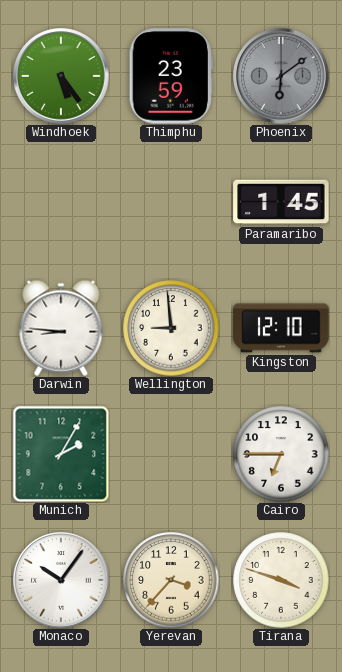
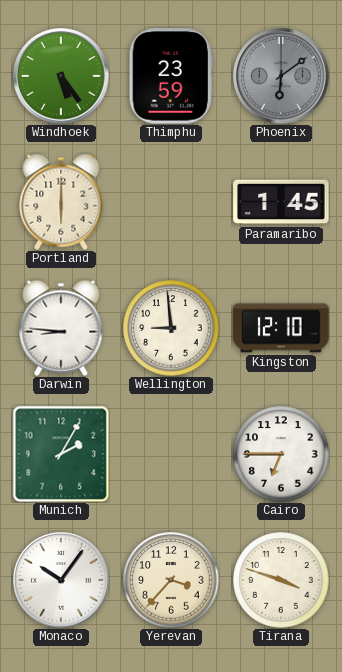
Portland: none -> 6:00
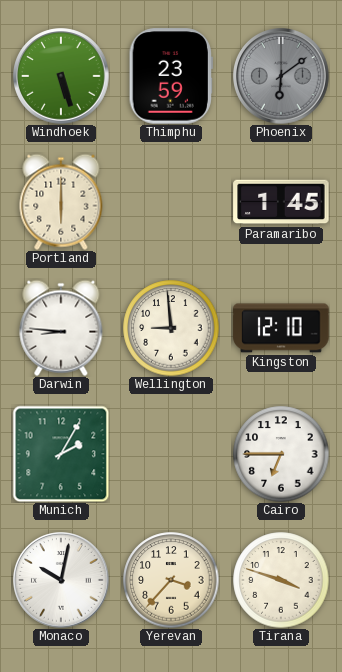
Windhoek: 5:24 -> 5:27
Monaco: 10:06 -> 10:02
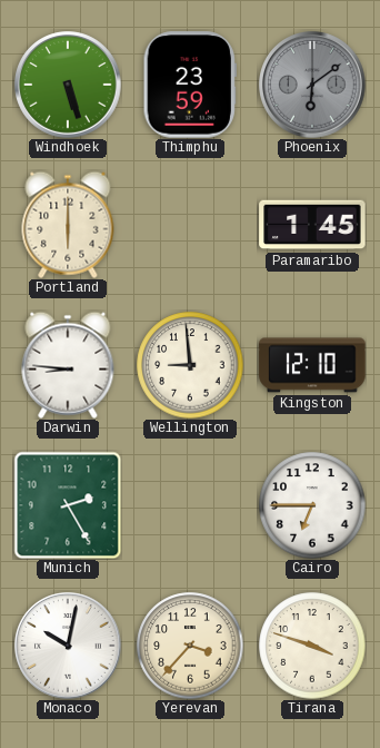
Munich: 2:05 -> 2:25
